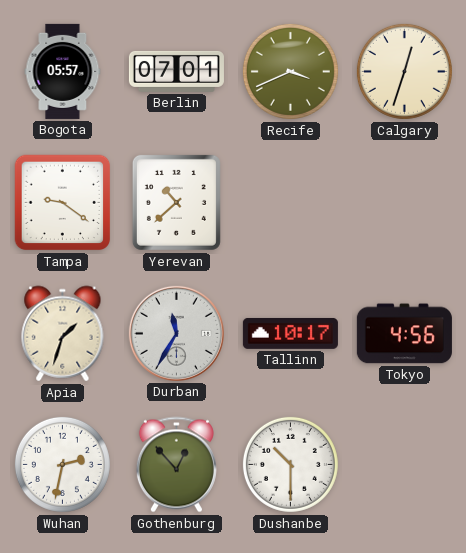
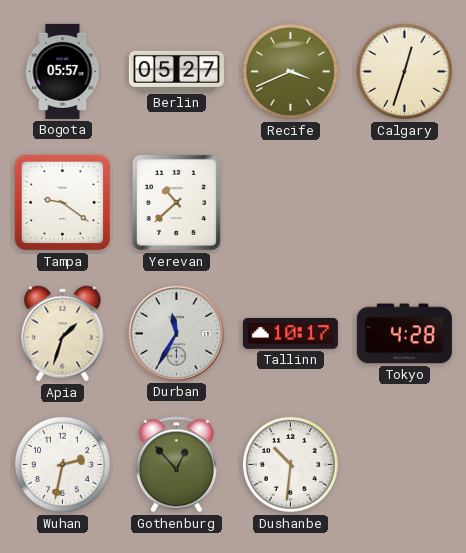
Berlin: 07:01 -> 05:27
Tokyo: 4:56 -> 4:28
Dushanbe: 10:30 -> 10:31
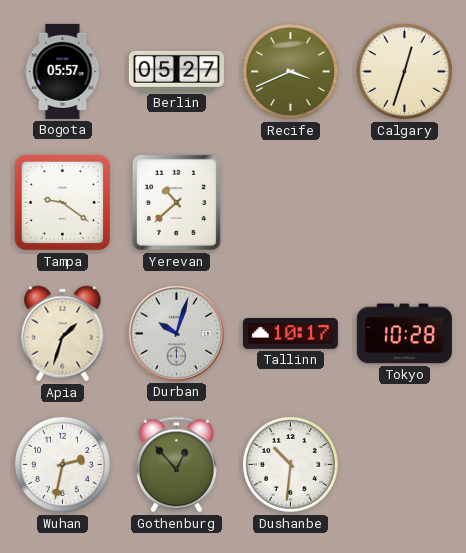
Durban: 11:35 -> 10:03
Tokyo: 4:28 -> 10:28
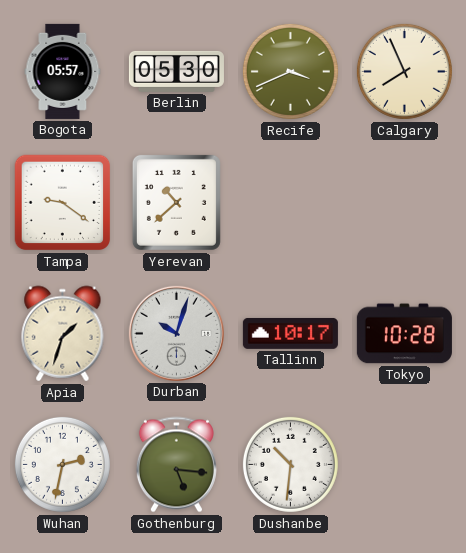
Berlin: 05:27 -> 05:30
Calgary: 12:33 -> 7:56
Gothenburg: 12:53 -> 5:16
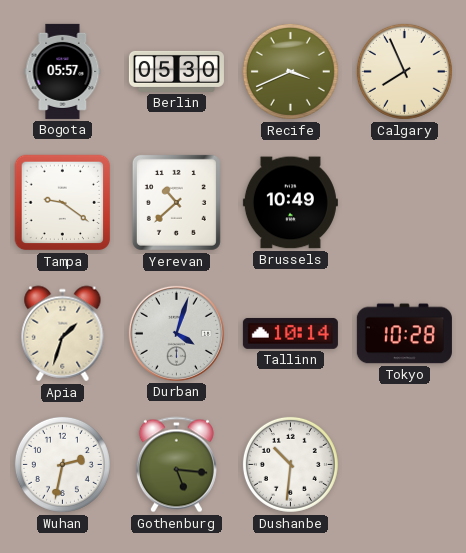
Brussels: none -> 10:49
Durban: 10:03 -> 4:03
Tallinn: 10:17 -> 10:14
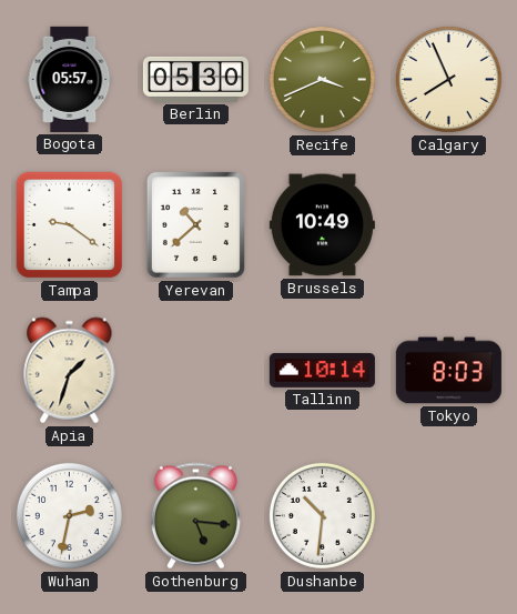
Durban: 4:03 -> none
Tokyo: 10:28 -> 8:03
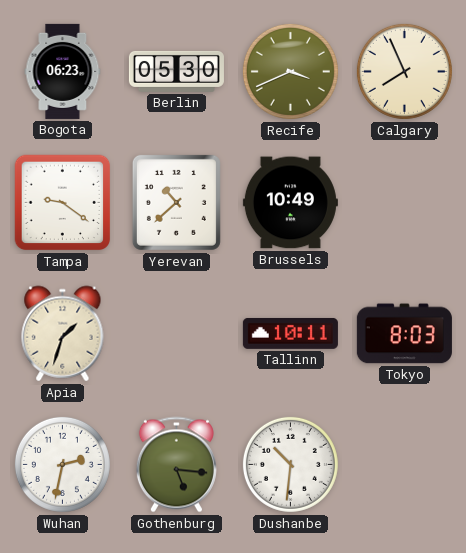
Bogota: 05:57 -> 06:23
Tallinn: 10:14 -> 10:11
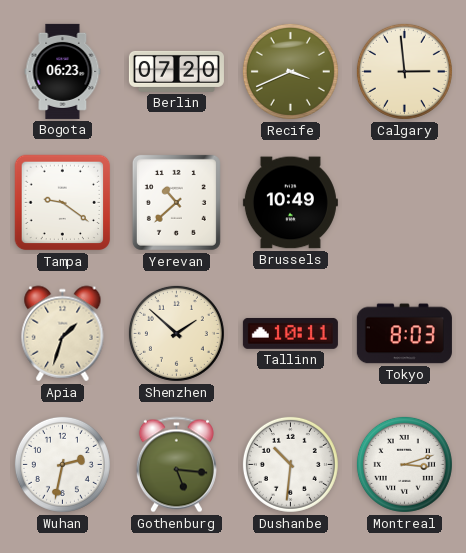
Berlin: 05:30 -> 07:20
Calgary: 7:56 -> 2:59
Shenzhen: none -> 1:52
Montreal: none -> 3:12
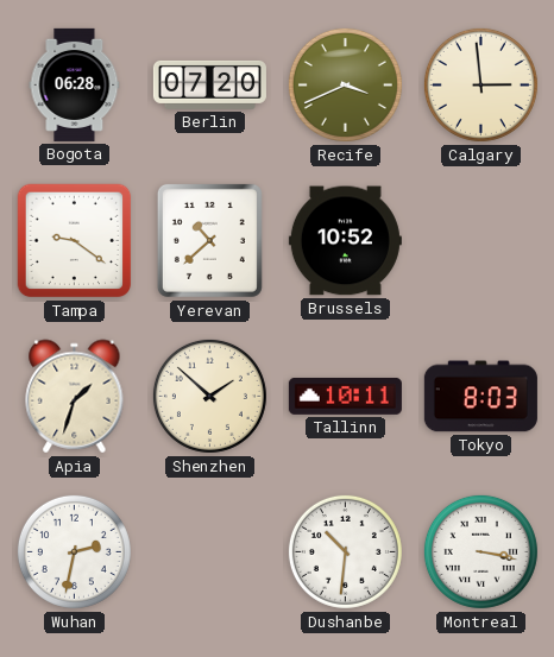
Bogota: 06:23 -> 06:28
Brussels: 10:49 -> 10:52
Gothenburg: 5:16 -> none
Montreal: 3:12 -> 3:17
